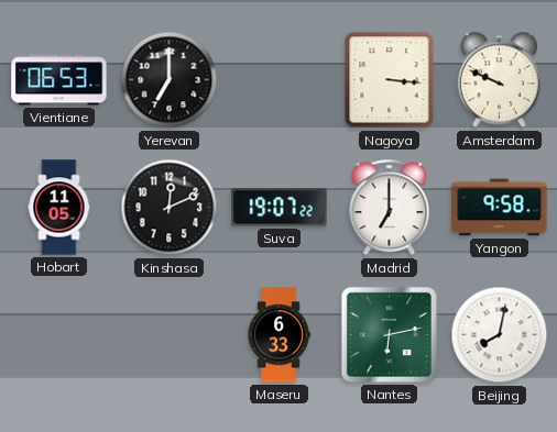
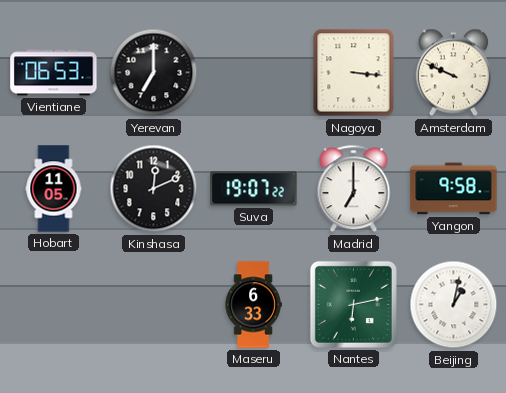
Beijing: 8:02 -> 1:02
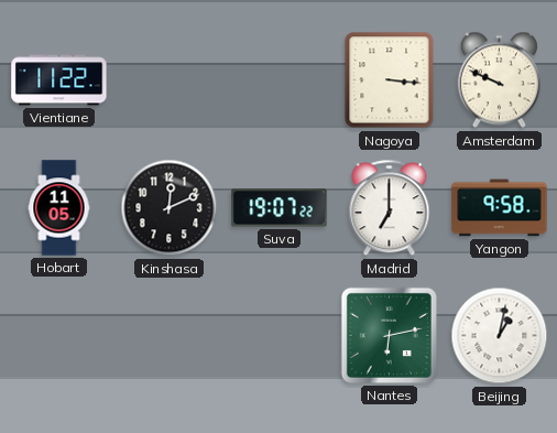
Vientiane: 06:53 -> 11:22
Yerevan: 7:00 -> none
Maseru: 6:33 -> none
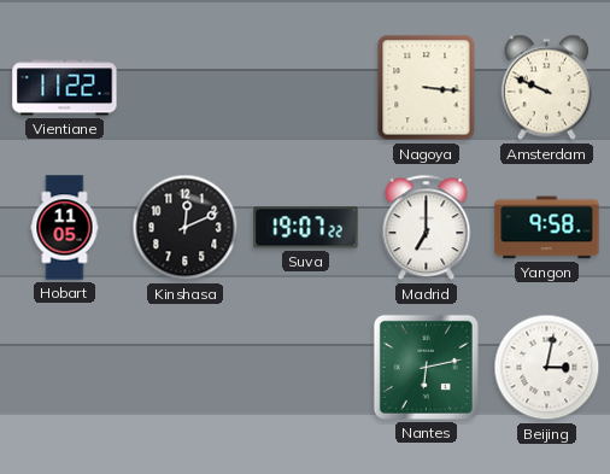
Beijing: 1:02 -> 3:02
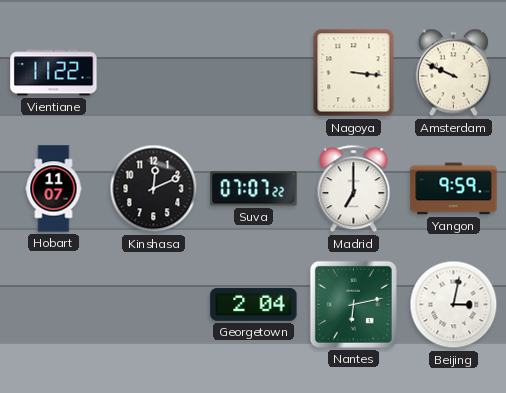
Hobart: 11:05 -> 11:07
Suva: 19:07 -> 07:07
Yangon: 9:58 -> 9:59
Georgetown: none -> 2:04
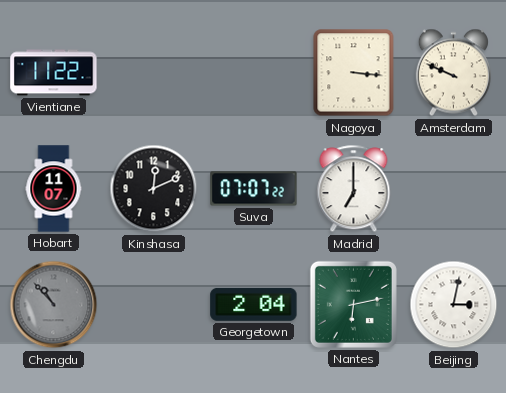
Yangon: 9:59 -> none
Chengdu: none -> 10:53
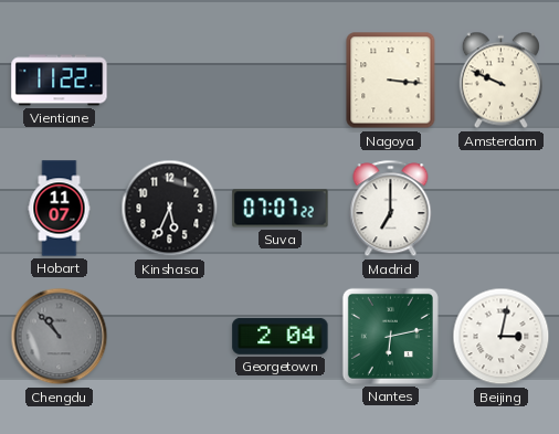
Kinshasa: 12:11 -> 5:34
